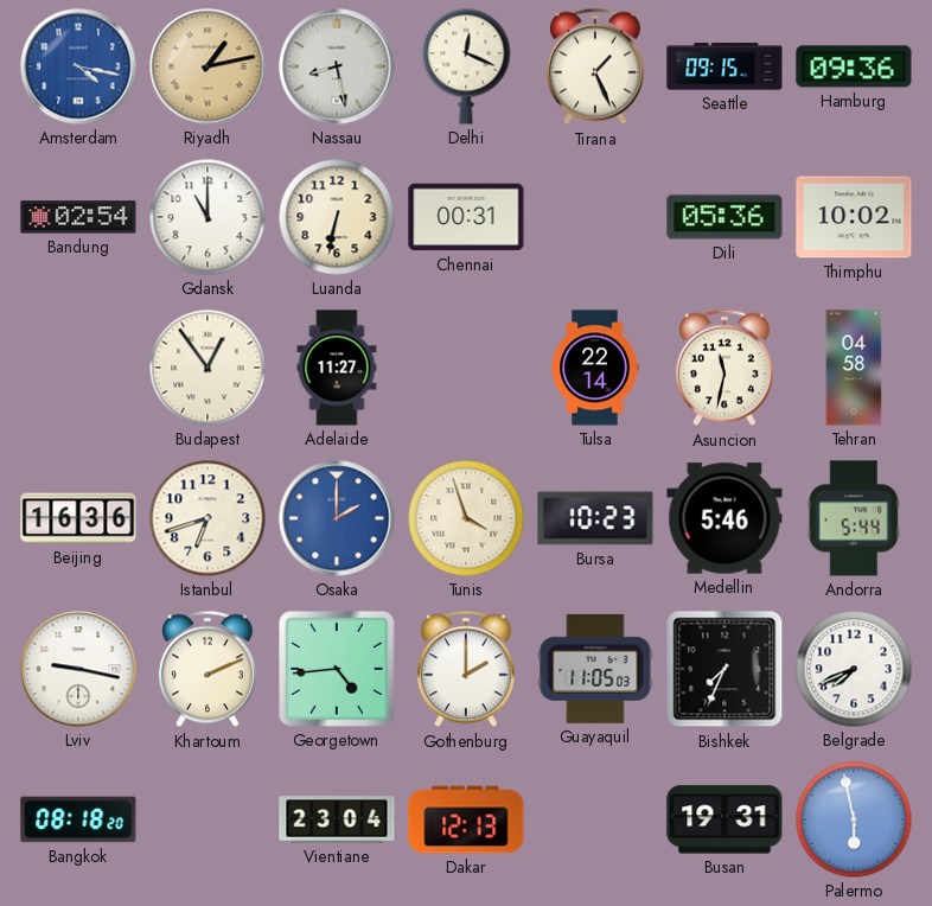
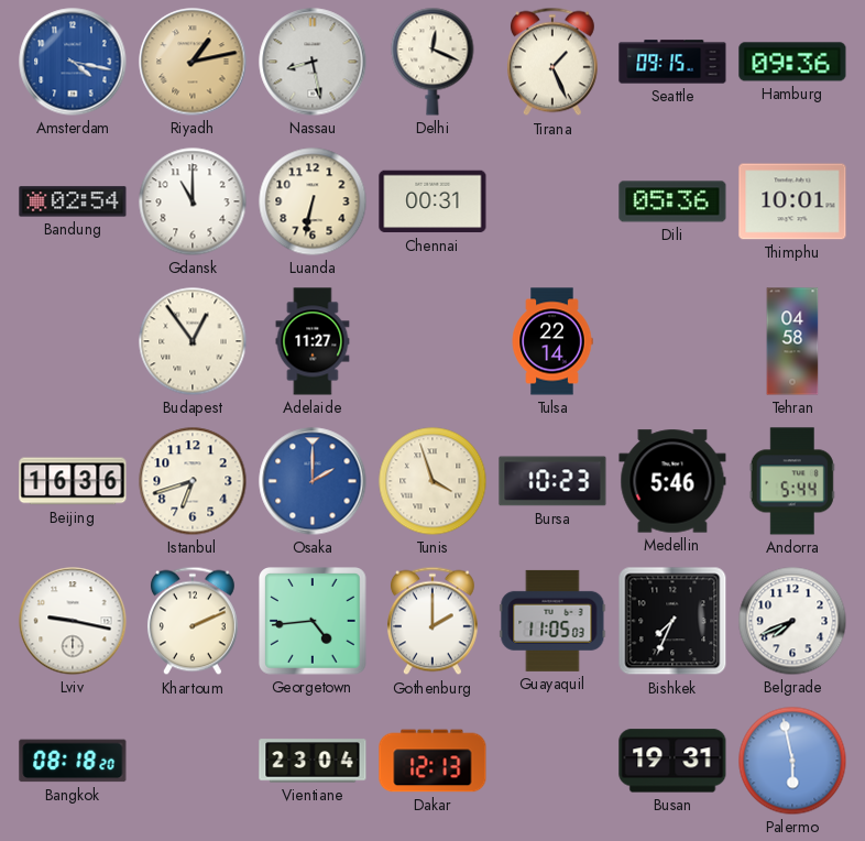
Thimphu: 10:02 -> 10:01
Asuncion: 11:32 -> none
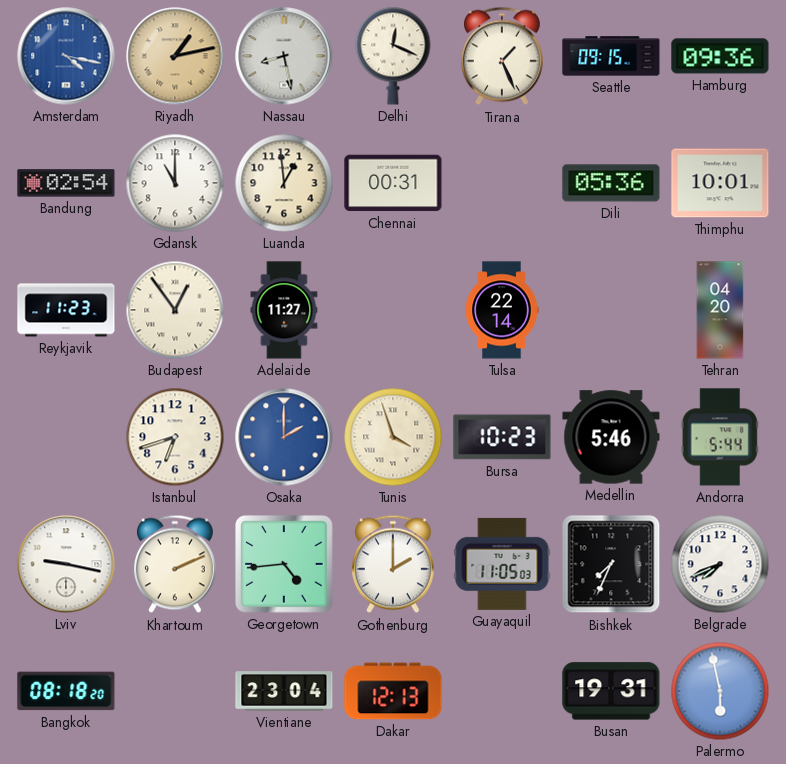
Luanda: 6:32 -> 12:59
Reykjavik: none -> 11:23
Tehran: 04:58 -> 04:20
Beijing: 16:36 -> none
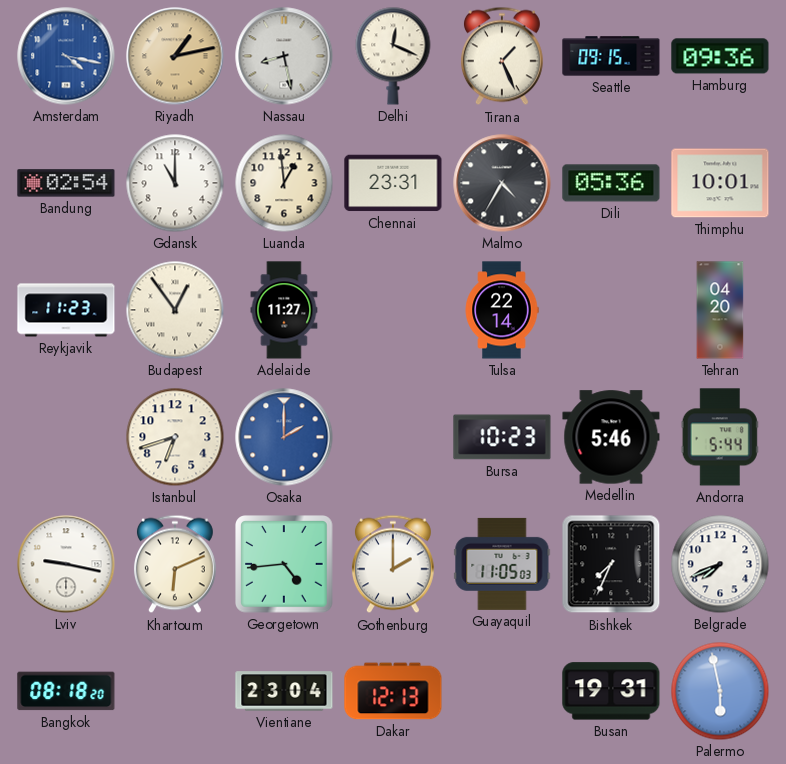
Chennai: 00:31 -> 23:31
Malmo: none -> 4:35
Tunis: 3:57 -> none
Khartoum: 2:11 -> 6:11
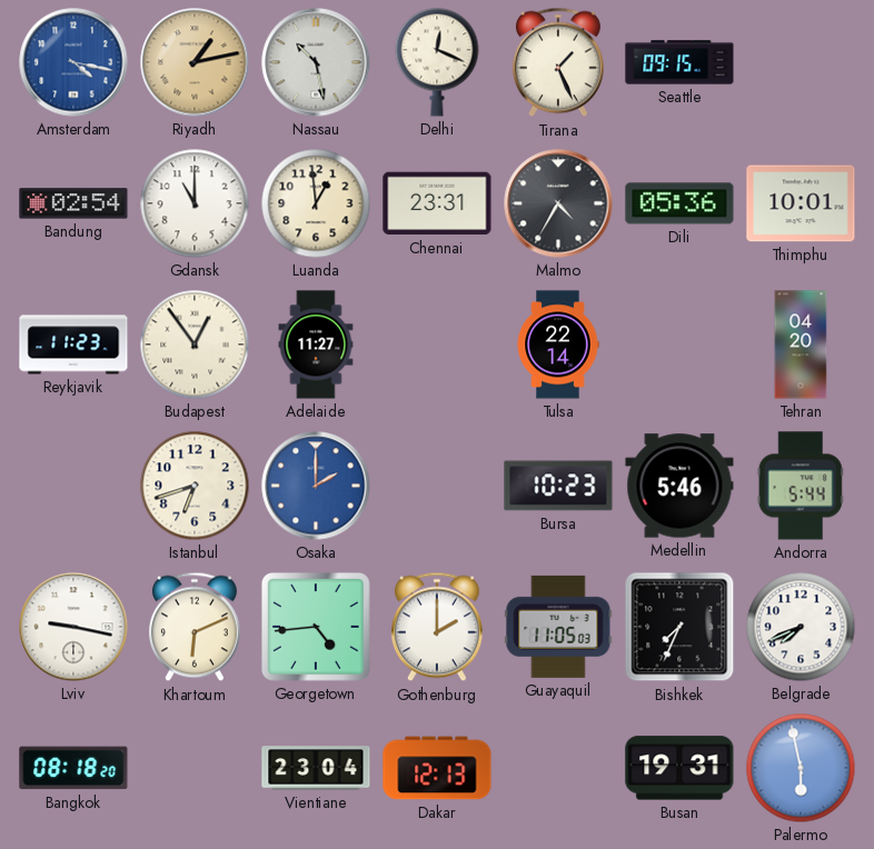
Nassau: 8:28 -> 10:28
Hamburg: 09:36 -> none
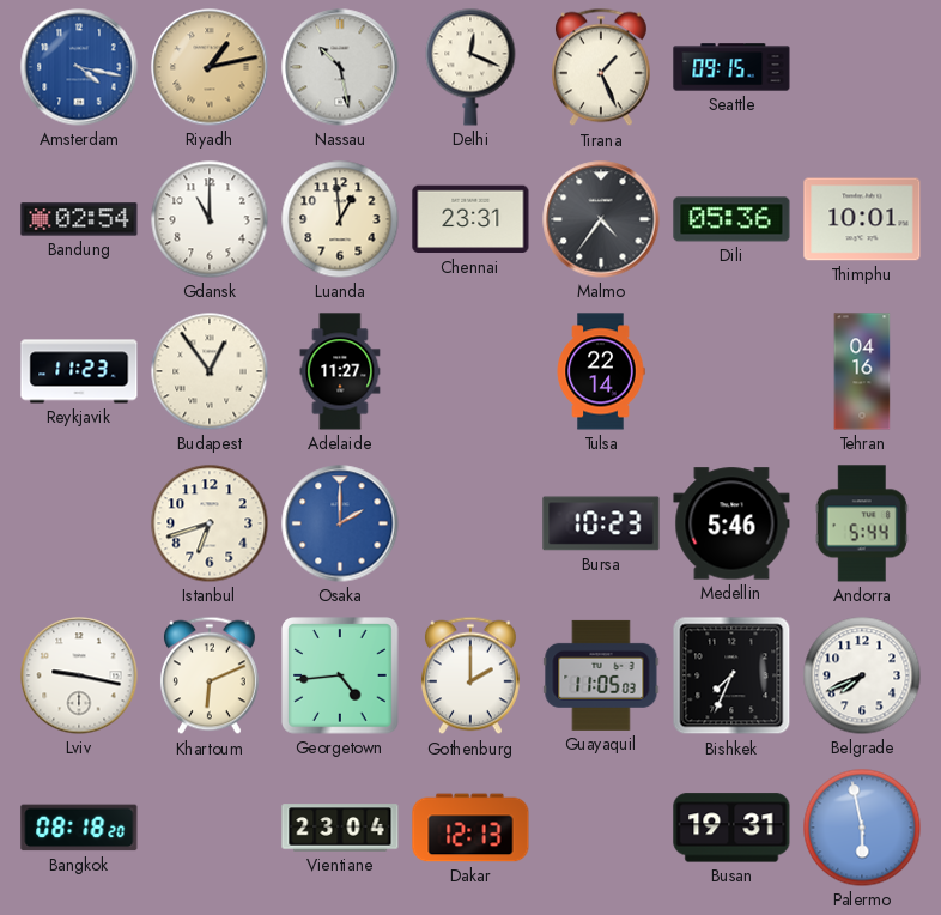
Malmo: 4:35 -> 4:36
Tehran: 04:20 -> 04:16
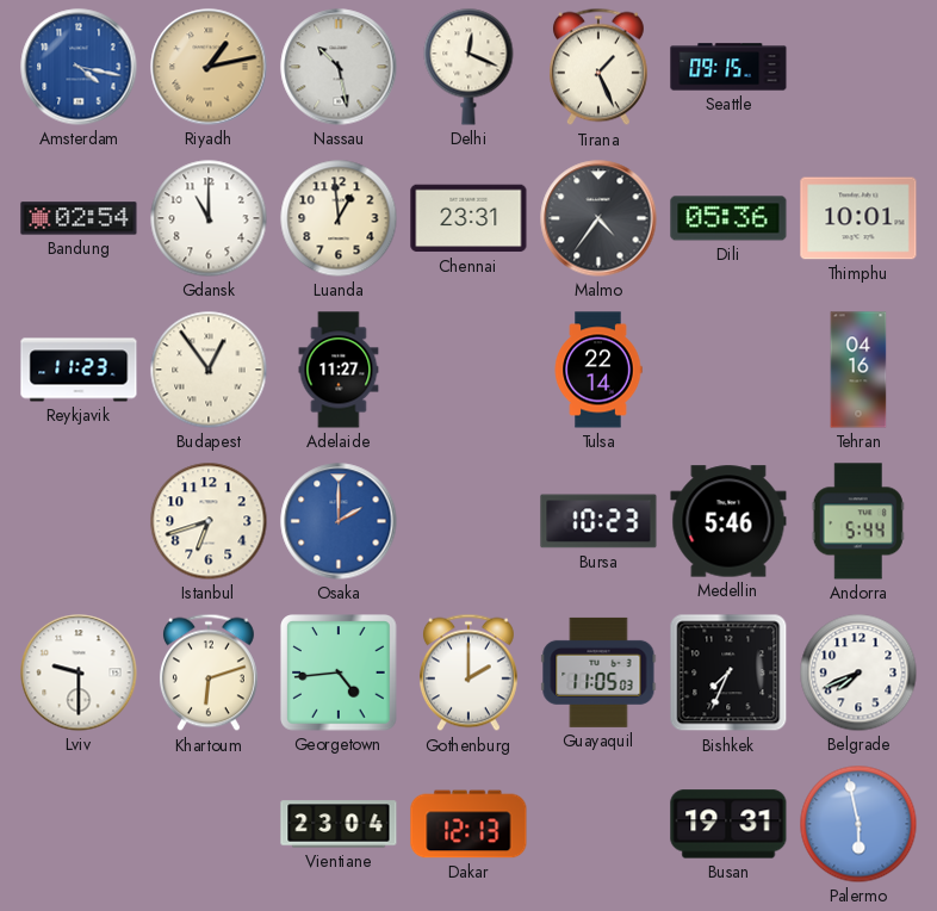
Lviv: 9:17 -> 9:30
Khartoum: 6:11 -> 6:12
Bangkok: 08:18 -> none
